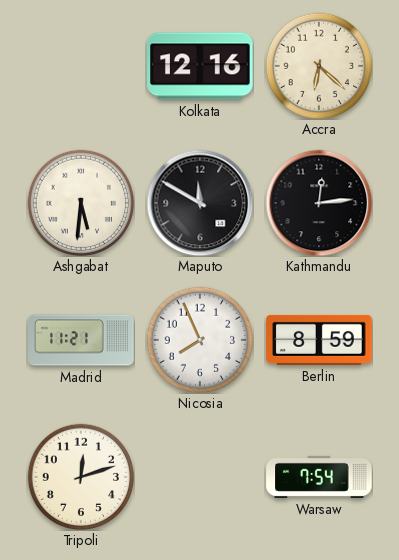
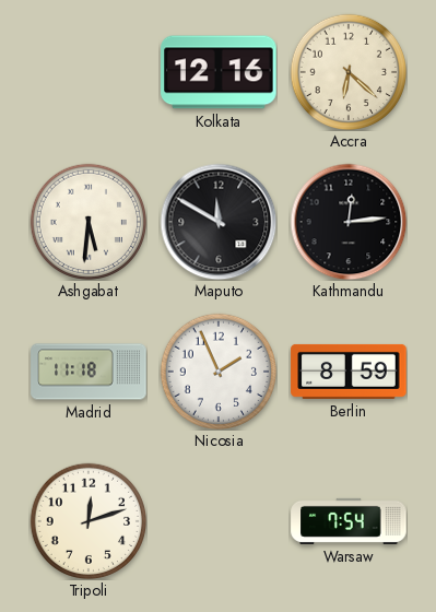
Madrid: 11:21 -> 11:18
Nicosia: 7:56 -> 1:56
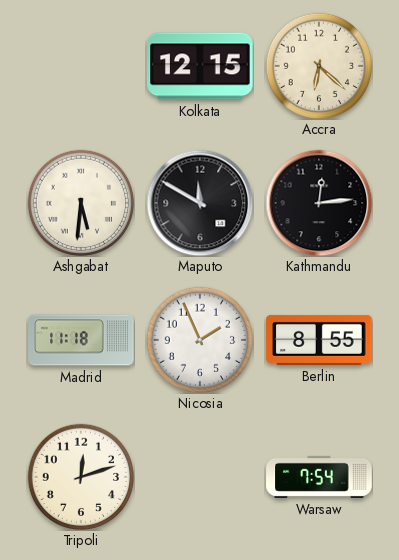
Kolkata: 12:16 -> 12:15
Berlin: 8:59 -> 8:55
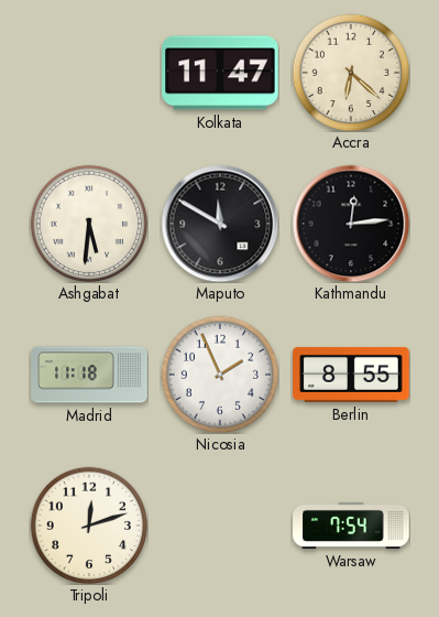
Kolkata: 12:15 -> 11:47
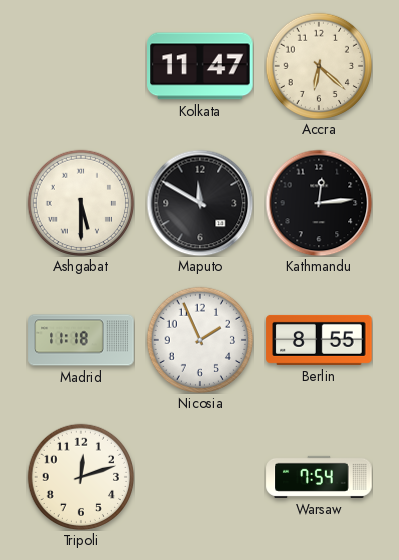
Ashgabat: 5:31 -> 5:30
